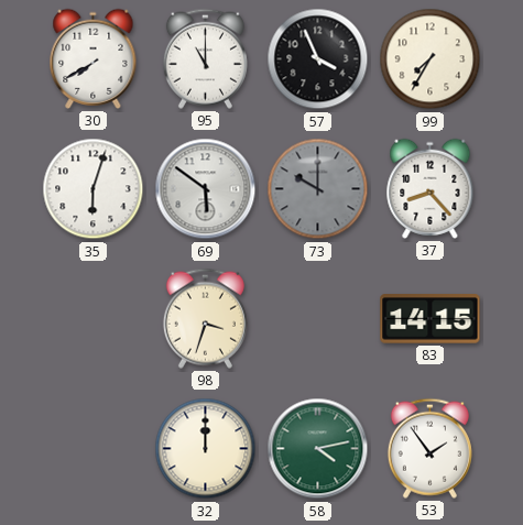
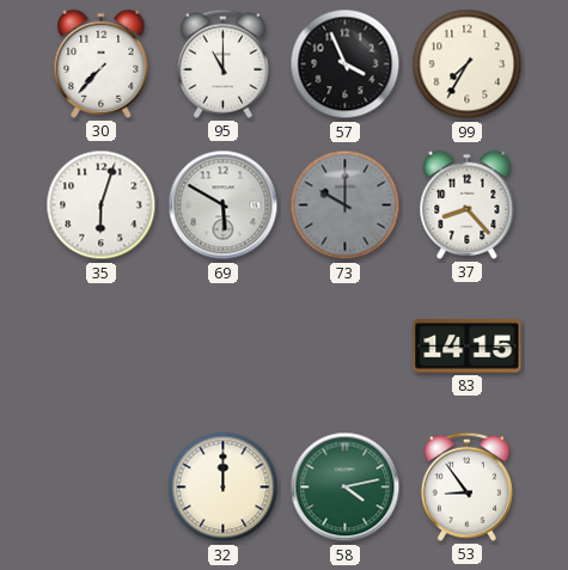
30: 7:40 -> 7:37
69: 5:51 -> 5:50
98: 3:33 -> none
53: 1:54 -> 8:54
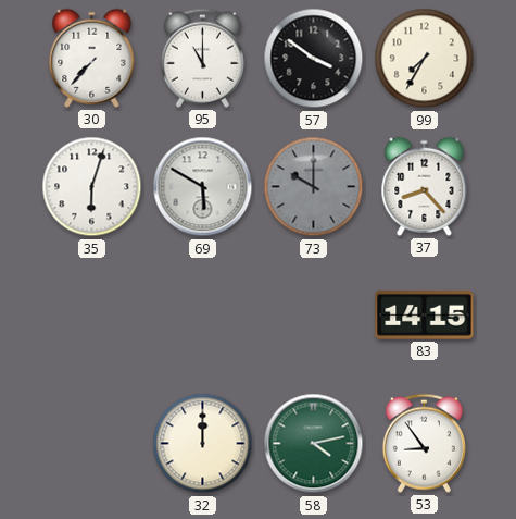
57: 3:56 -> 3:51
